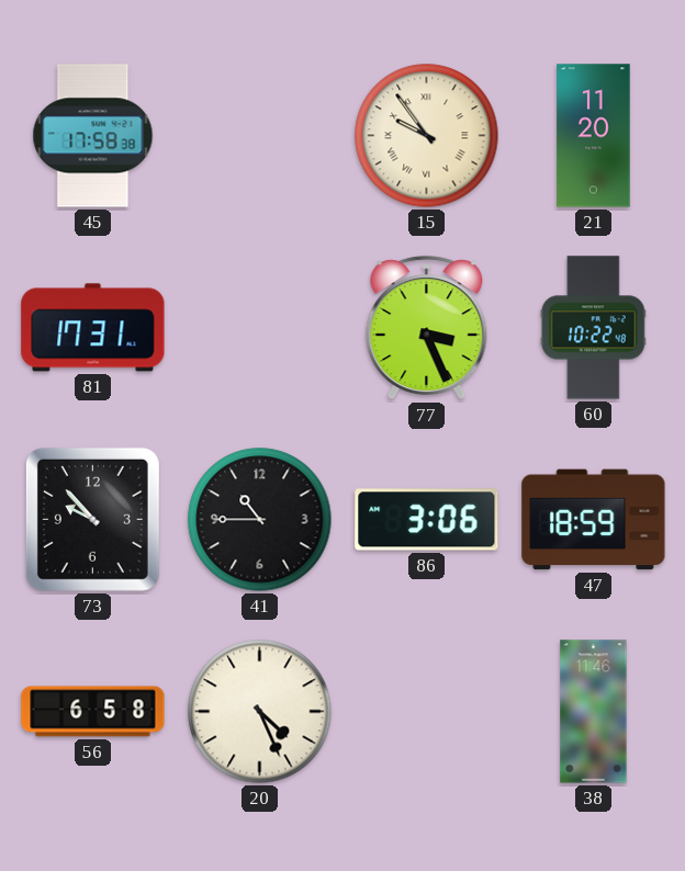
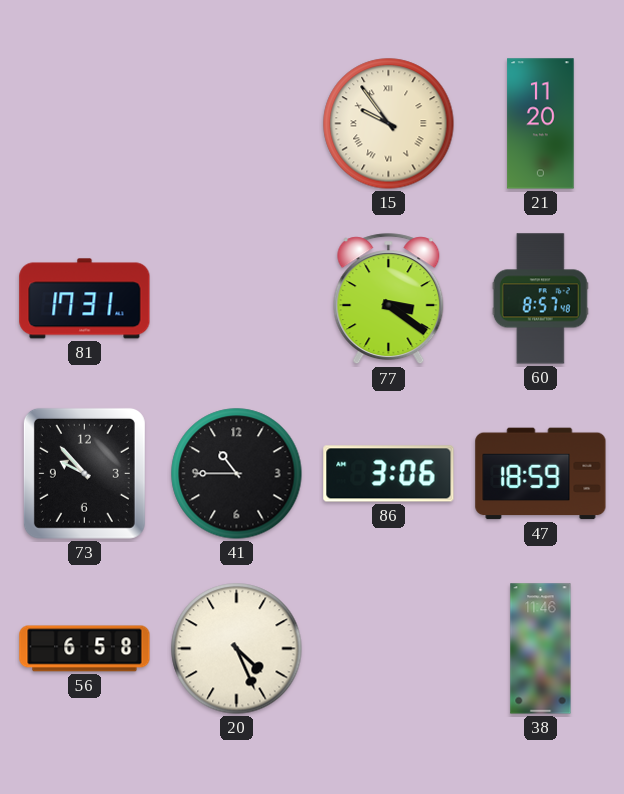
45: 17:58 -> none
77: 3:26 -> 3:21
60: 10:22 -> 8:57
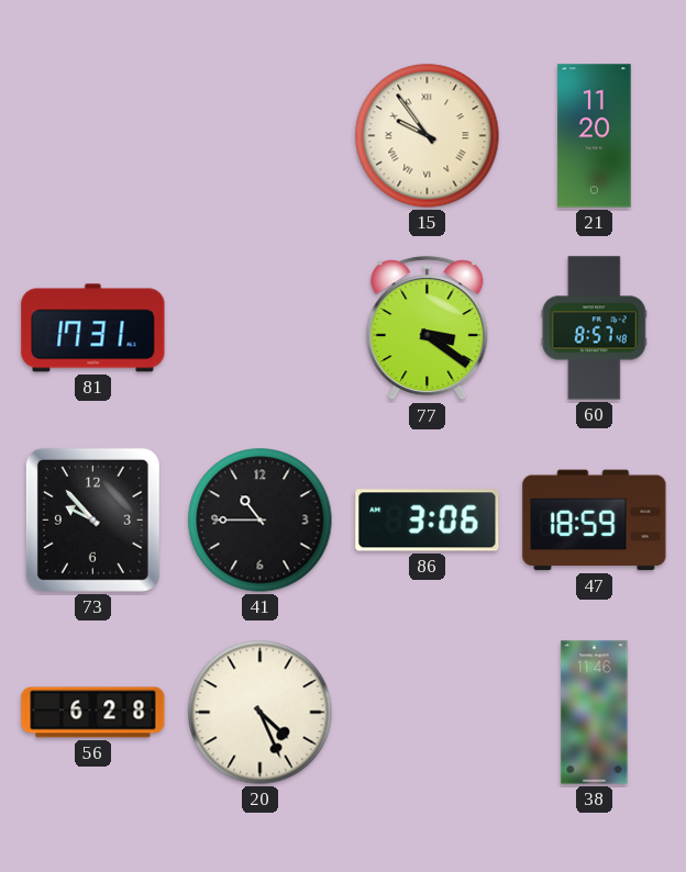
56: 6:58 -> 6:28
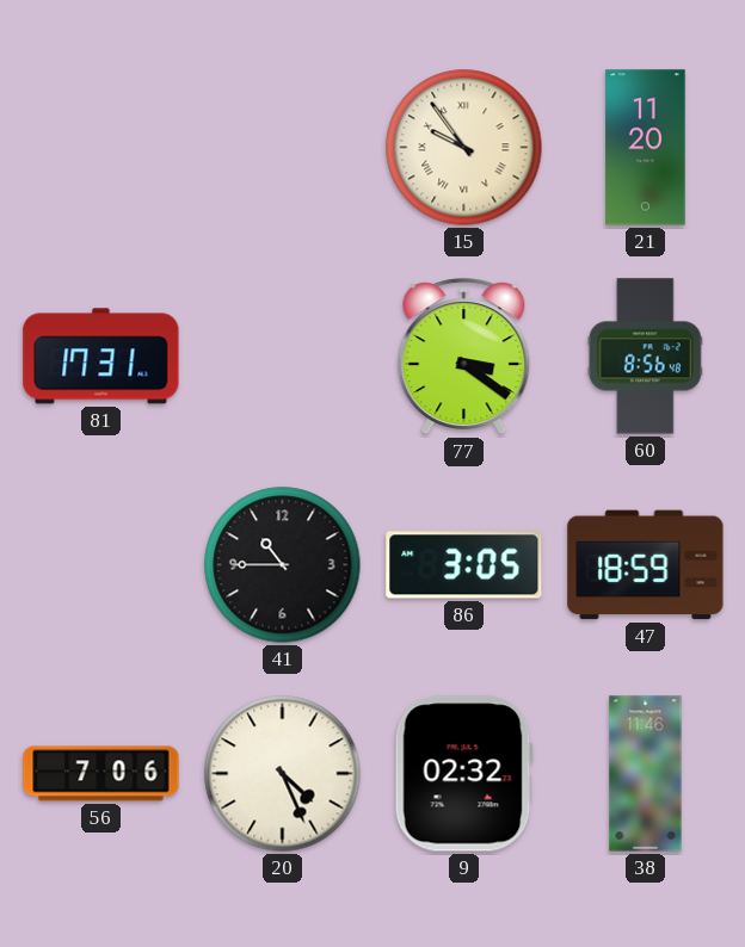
60: 8:57 -> 8:56
73: 9:53 -> none
86: 3:06 -> 3:05
56: 6:28 -> 7:06
9: none -> 02:32
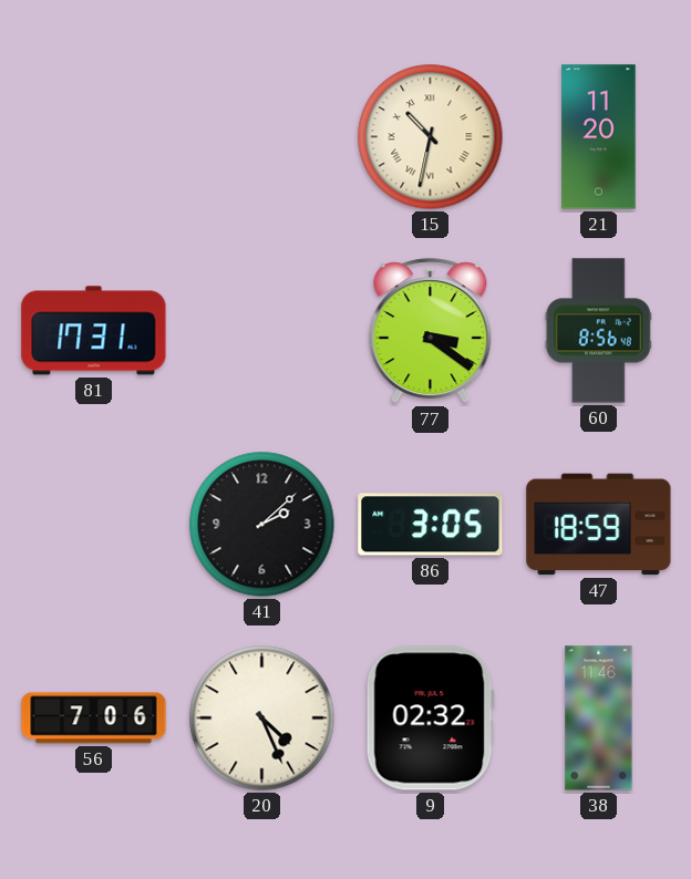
15: 9:54 -> 10:32
41: 10:45 -> 2:08
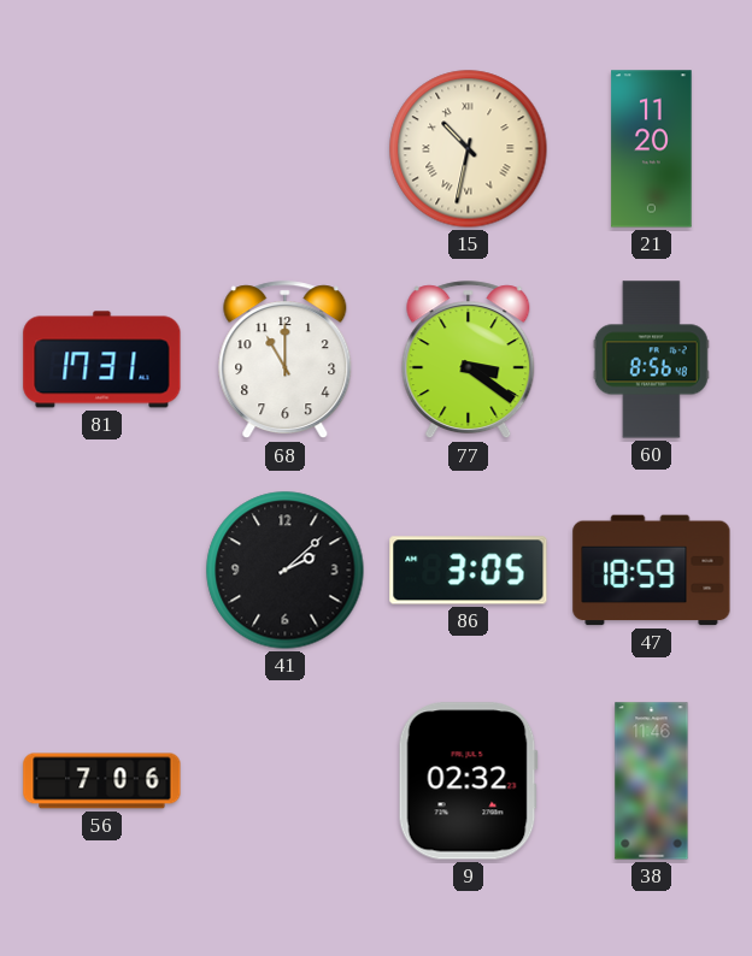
68: none -> 11:00
20: 4:26 -> none
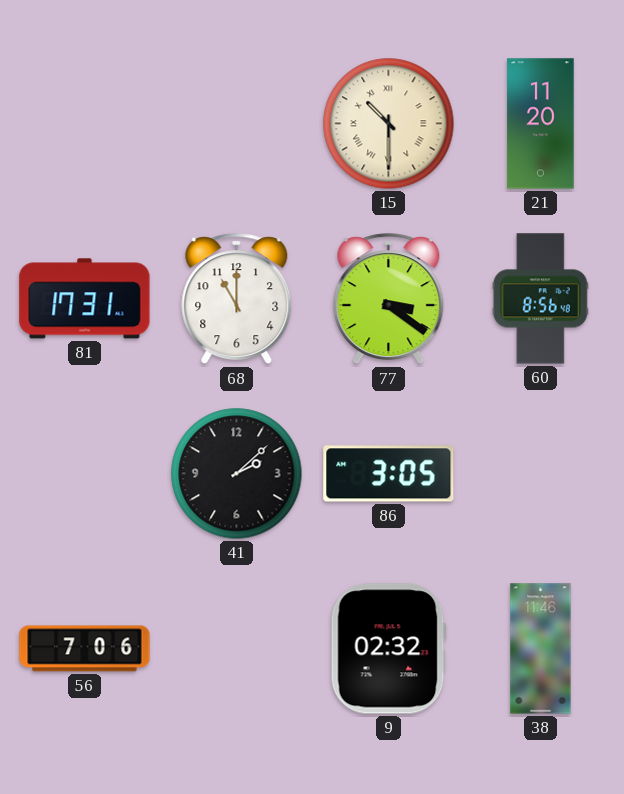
15: 10:32 -> 10:30
47: 18:59 -> none
